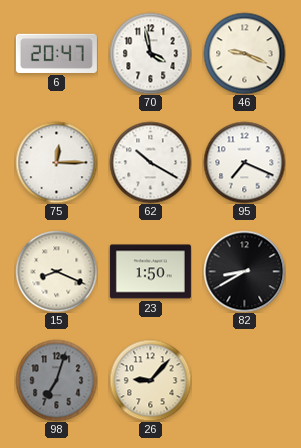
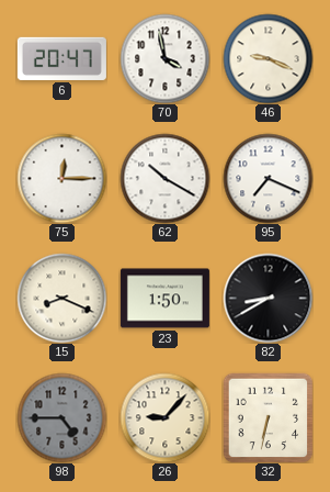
98: 7:03 -> 4:45
32: none -> 6:32
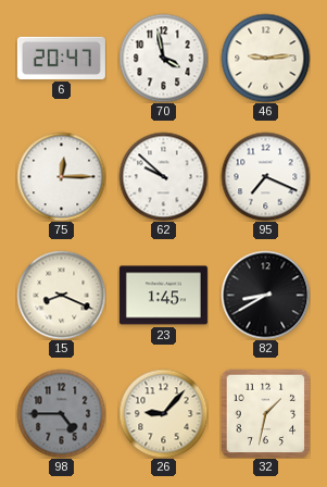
46: 9:19 -> 9:14
62: 10:20 -> 9:52
23: 1:50 -> 1:45
32: 6:32 -> 1:32
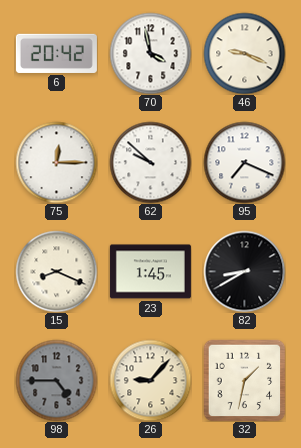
6: 20:47 -> 20:42
46: 9:14 -> 9:19
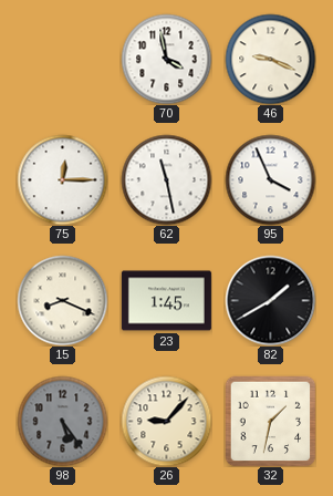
6: 20:42 -> none
62: 9:52 -> 11:28
95: 7:19 -> 3:56
82: 8:40 -> 1:40
98: 4:45 -> 5:24
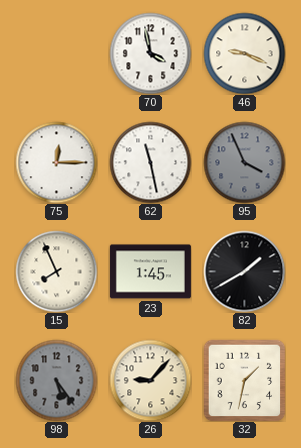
95 dial: white -> grey
15: 8:19 -> 7:56
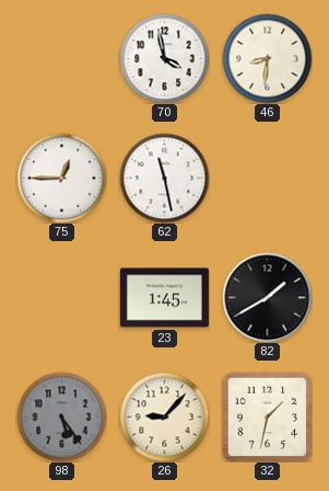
46: 9:19 -> 8:31
75: 12:15 -> 12:45
95: 3:56 -> none
15: 7:56 -> none
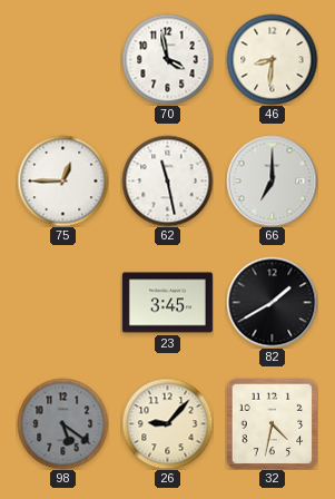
66: none -> 7:00
23: 1:45 -> 3:45
98: 5:24 -> 5:21
32: 1:32 -> 4:32
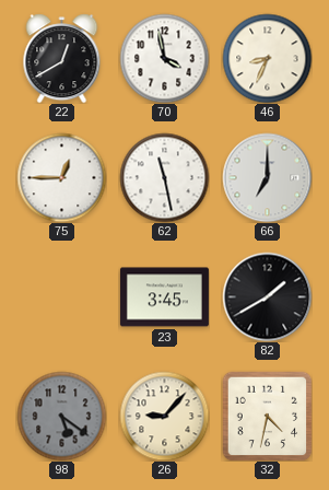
22: none -> 12:40
46: 8:31 -> 8:34
